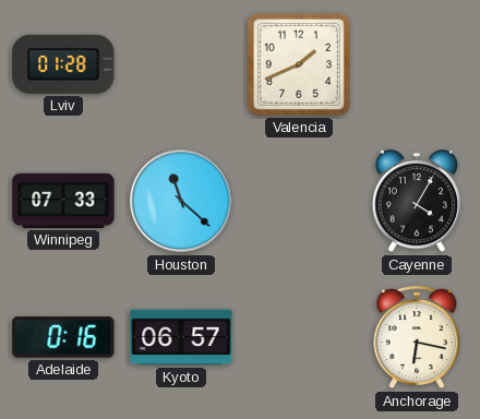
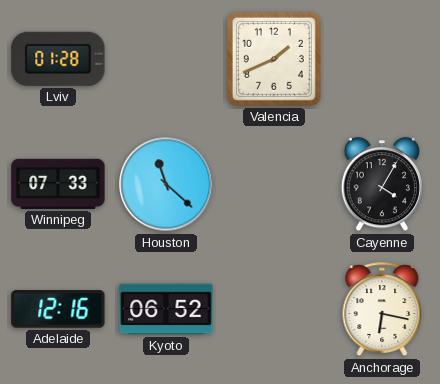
Adelaide: 0:16 -> 12:16
Kyoto: 06:57 -> 06:52
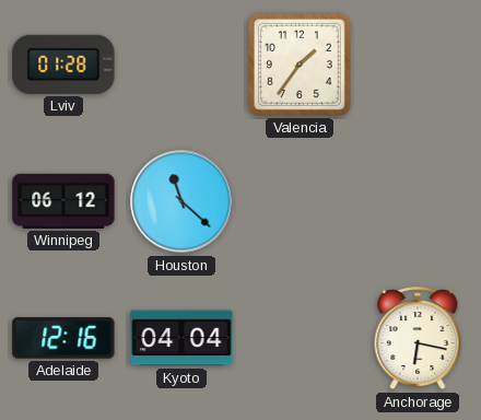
Valencia: 1:41 -> 1:36
Winnipeg: 07:33 -> 06:12
Cayenne: 4:05 -> none
Kyoto: 06:52 -> 04:04
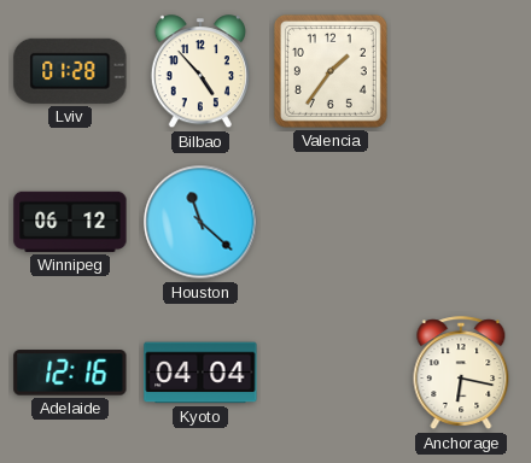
Bilbao: none -> 4:53
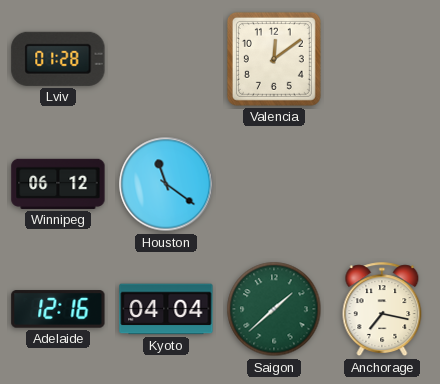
Bilbao: 4:53 -> none
Valencia: 1:36 -> 12:09
Houston: 11:22 -> 11:21
Saigon: none -> 1:38
Anchorage: 6:17 -> 7:17
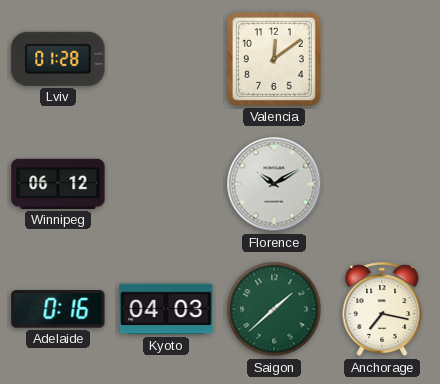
Houston: 11:21 -> none
Florence: none -> 10:10
Adelaide: 12:16 -> 0:16
Kyoto: 04:04 -> 04:03
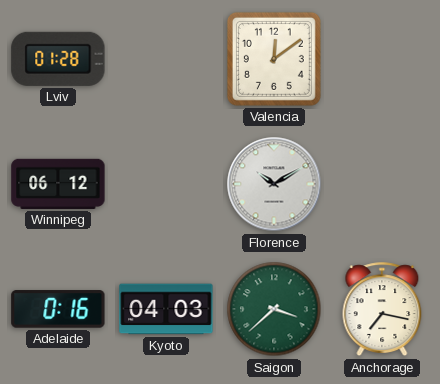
Saigon: 1:38 -> 3:38
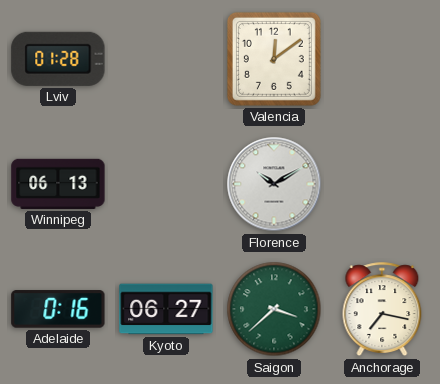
Winnipeg: 06:12 -> 06:13
Kyoto: 04:03 -> 06:27
